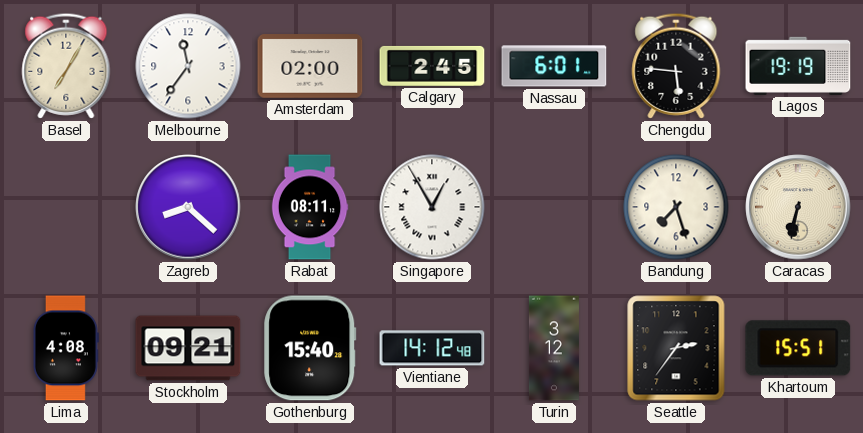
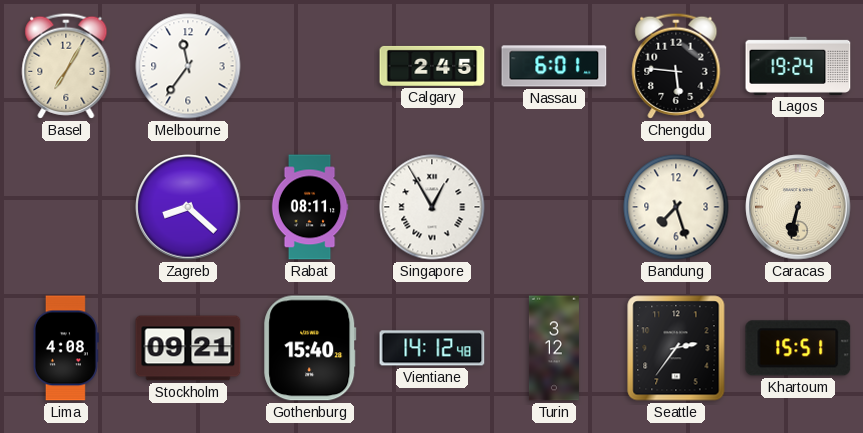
Amsterdam: 02:00 -> none
Lagos: 19:19 -> 19:24
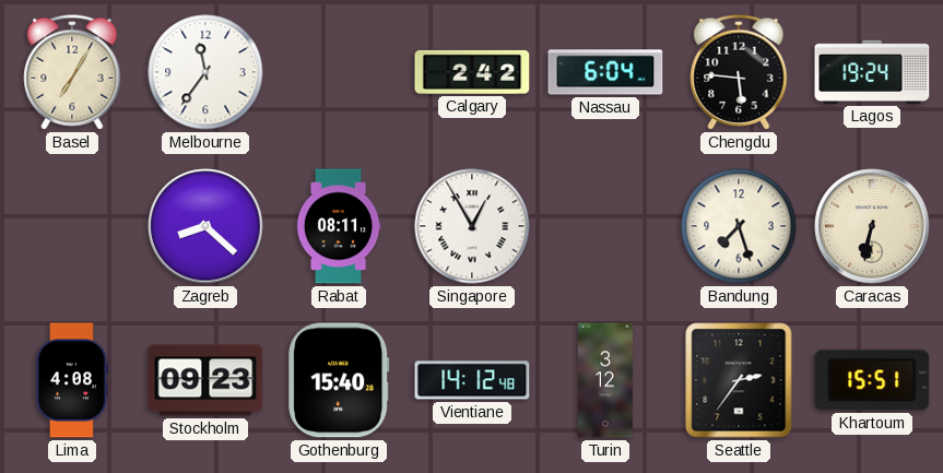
Calgary: 2:45 -> 2:42
Nassau: 6:01 -> 6:04
Stockholm: 09:21 -> 09:23
